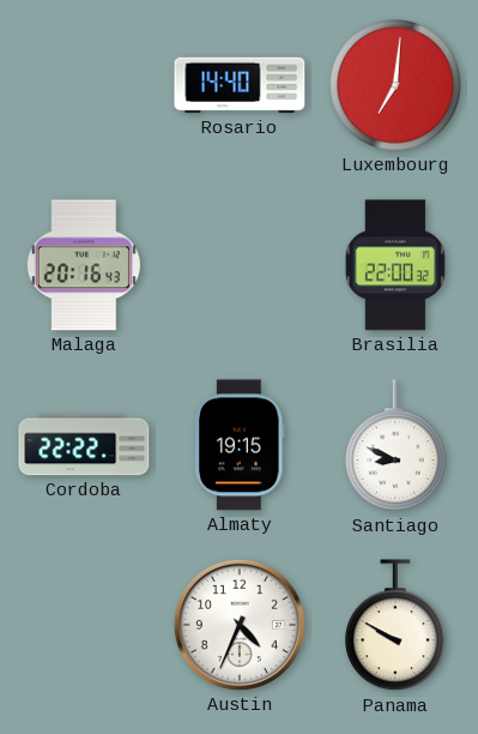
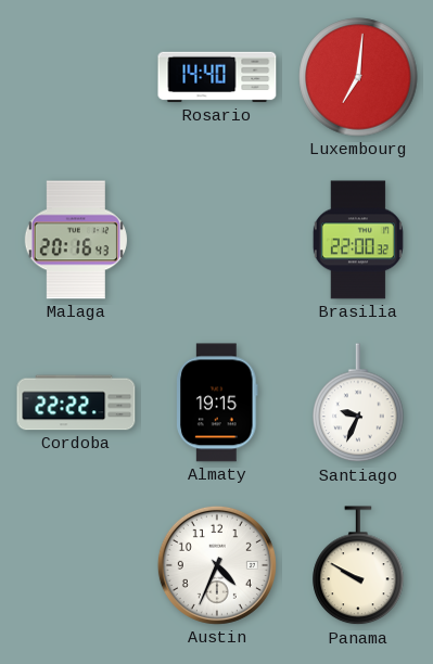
Santiago: 8:49 -> 9:34
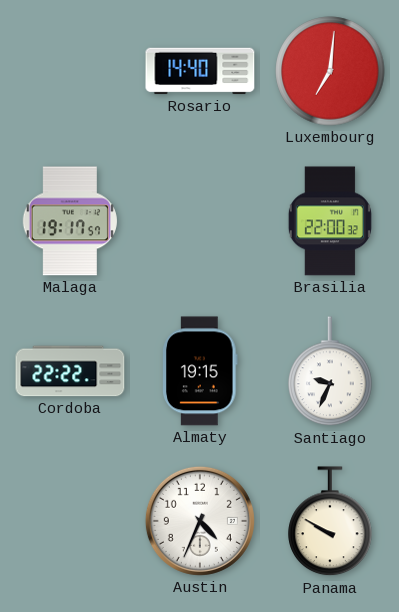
Malaga: 20:16 -> 19:17
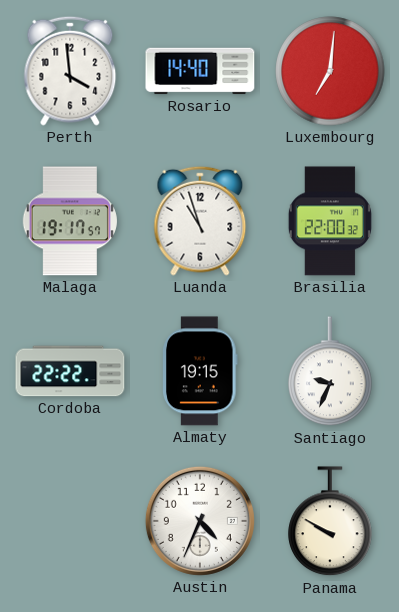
Perth: none -> 3:59
Luanda: none -> 10:57
